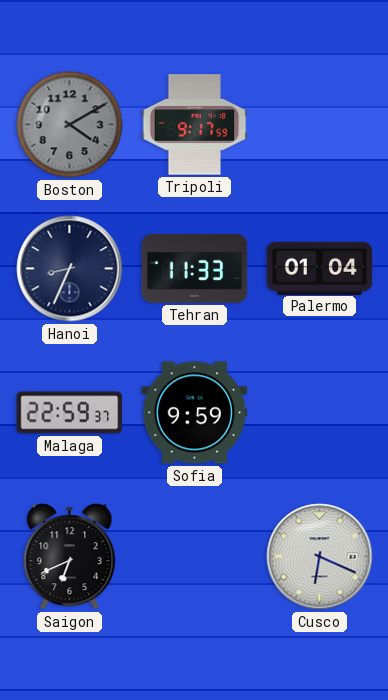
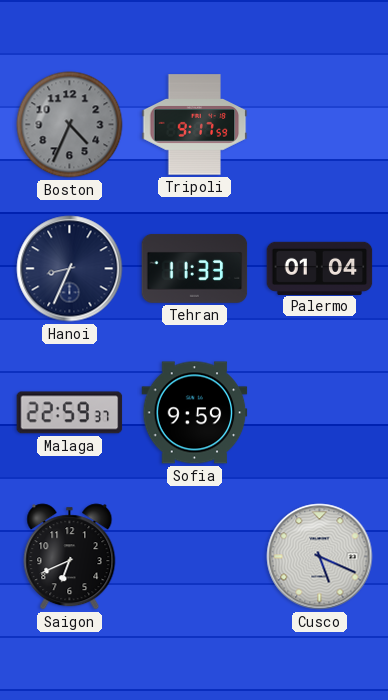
Boston: 4:10 -> 4:34
Cusco: 6:19 -> 5:19
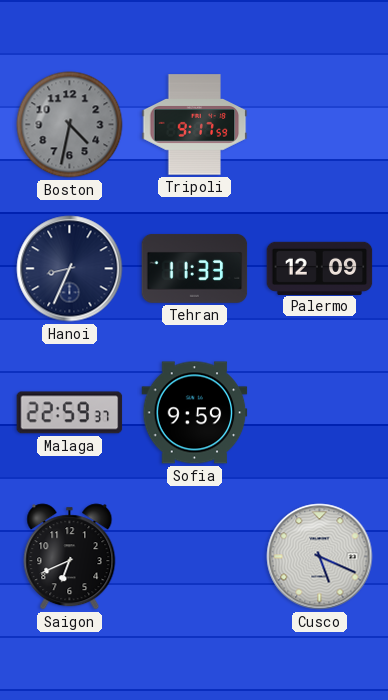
Boston: 4:34 -> 4:32
Palermo: 01:04 -> 12:09
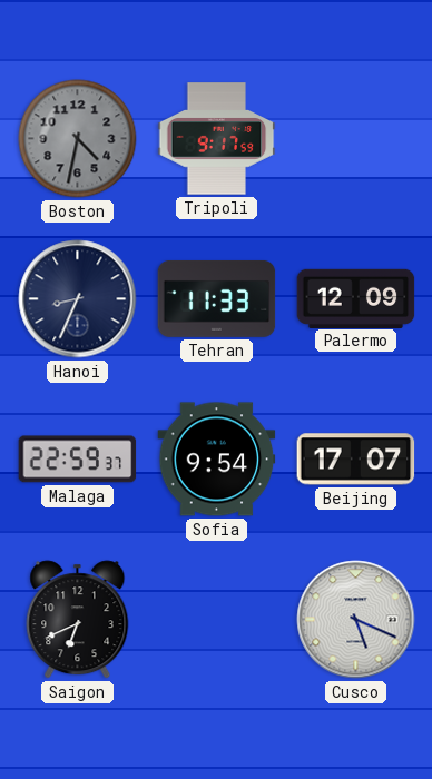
Sofia: 9:59 -> 9:54
Beijing: none -> 17:07
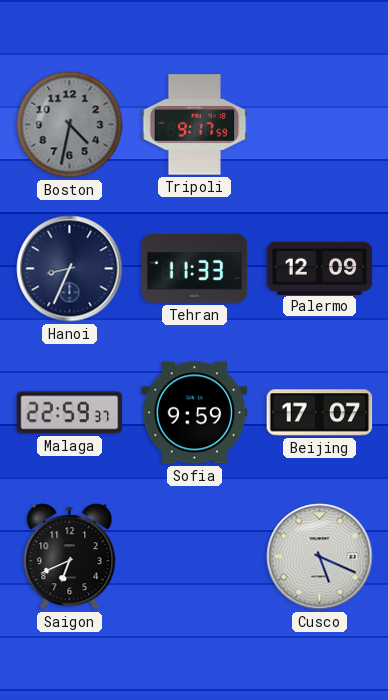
Sofia: 9:54 -> 9:59
